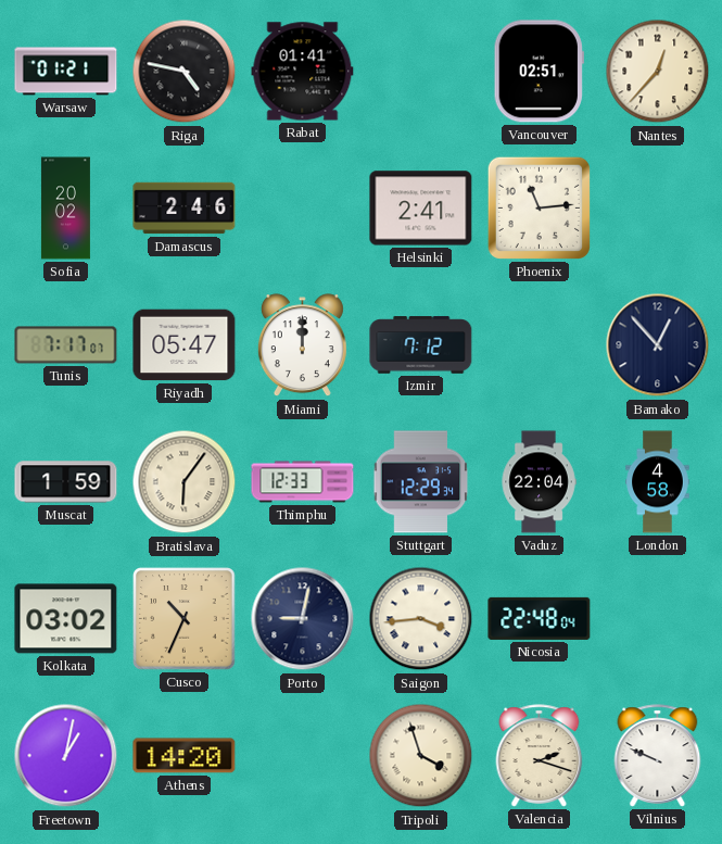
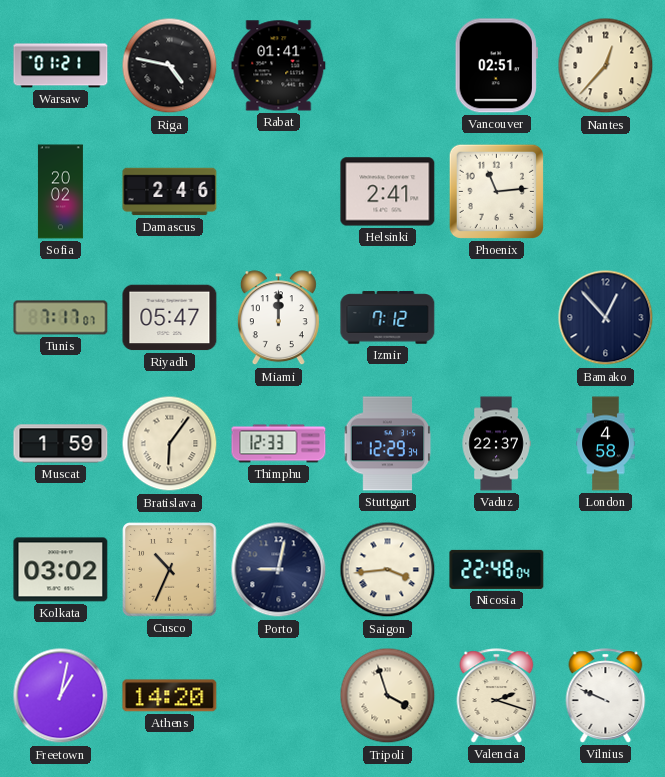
Vaduz: 22:04 -> 22:37
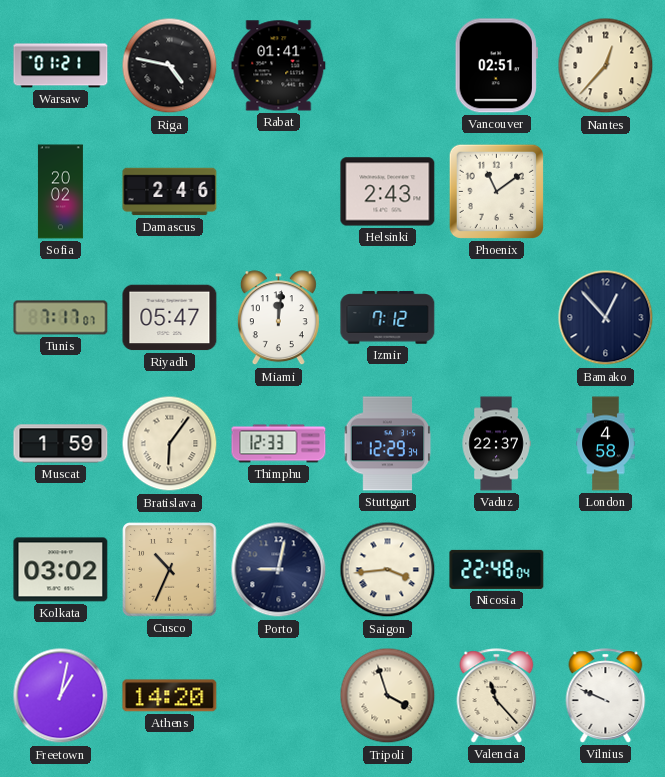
Helsinki: 2:41 -> 2:43
Phoenix: 11:14 -> 11:09
Miami: 12:00 -> 12:01
Valencia: 2:18 -> 11:23
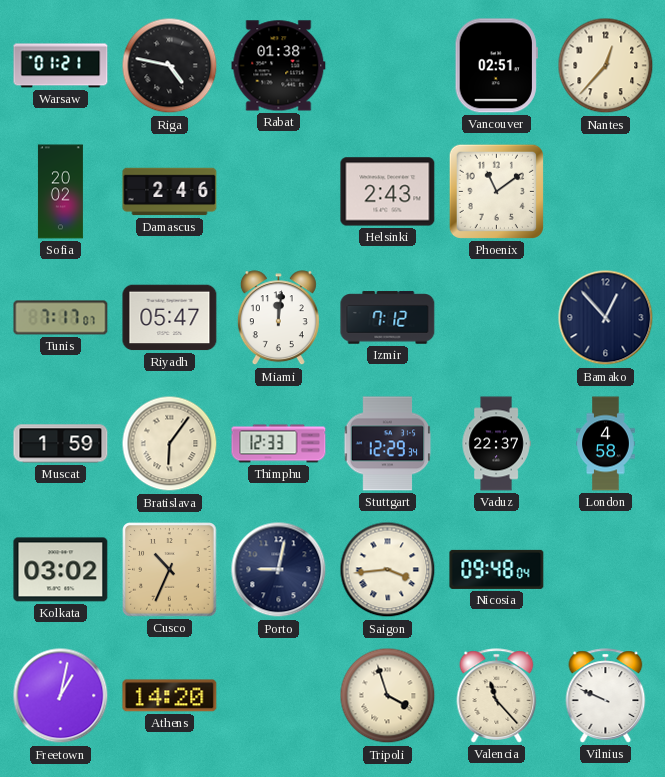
Rabat: 01:41 -> 01:38
Nicosia: 22:48 -> 09:48
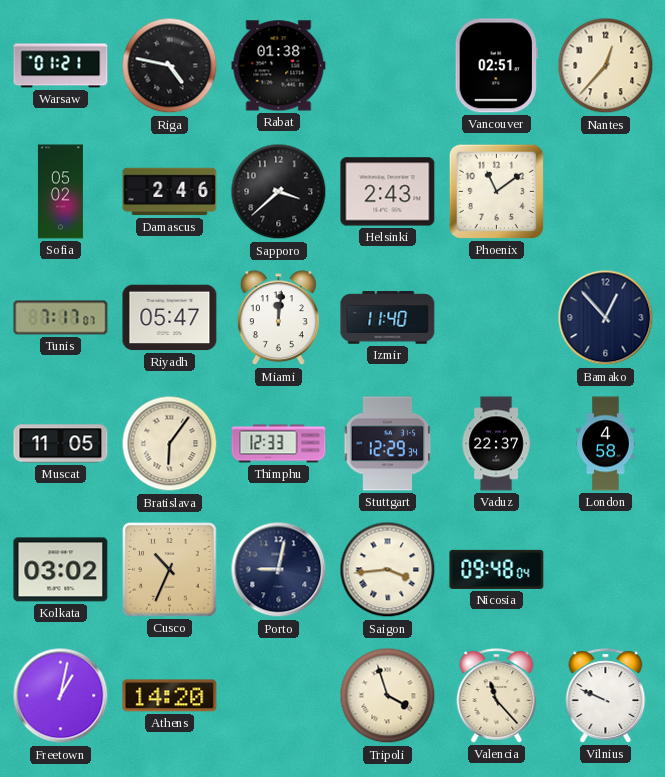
Sofia: 20:02 -> 05:02
Sapporo: none -> 3:38
Izmir: 7:12 -> 11:40
Muscat: 1:59 -> 11:05
